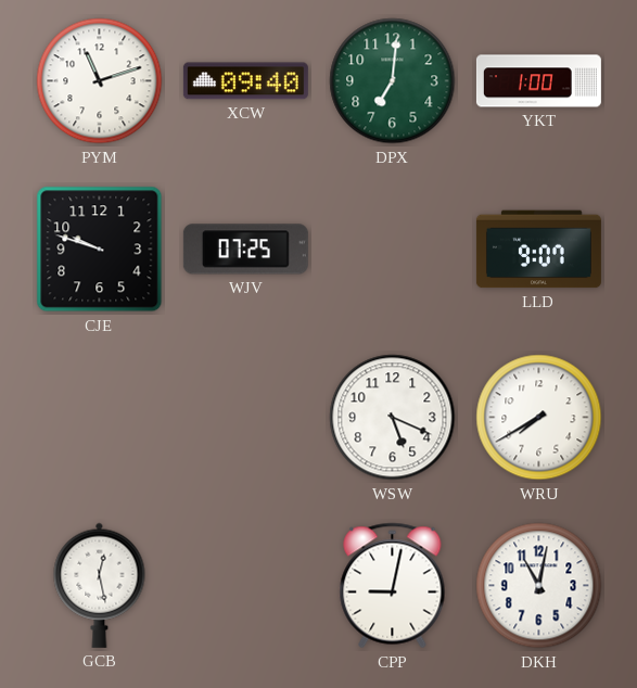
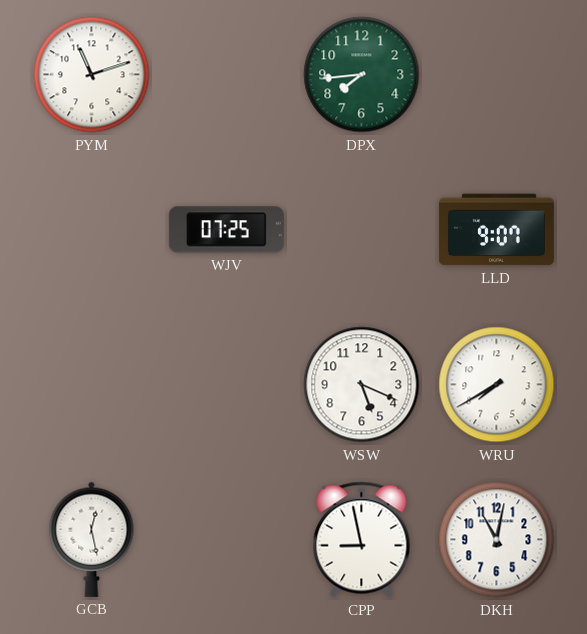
XCW: 09:40 -> none
DPX: 7:01 -> 7:44
YKT: 1:00 -> none
CJE: 9:48 -> none
CPP: 9:02 -> 8:58
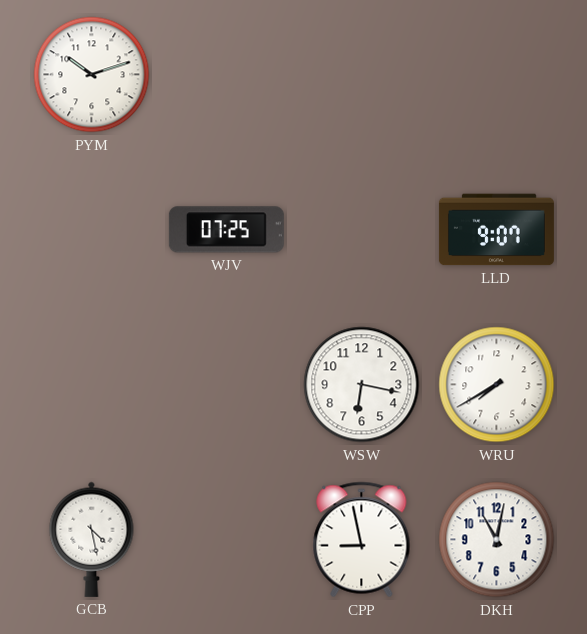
PYM: 11:12 -> 10:12
DPX: 7:44 -> none
WSW: 5:19 -> 6:17
GCB: 12:28 -> 4:28
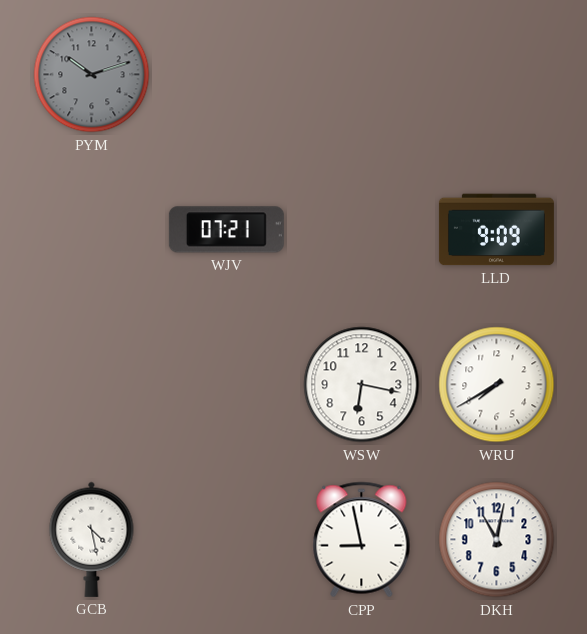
PYM dial: white -> grey
WJV: 07:25 -> 07:21
LLD: 9:07 -> 9:09
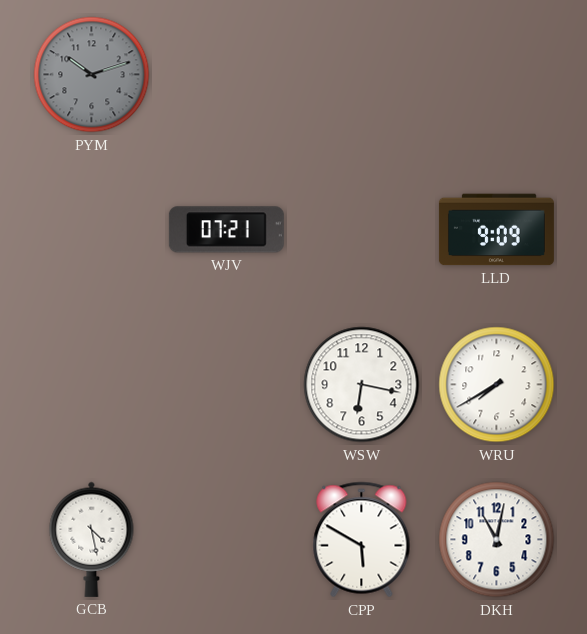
CPP: 8:58 -> 5:50
